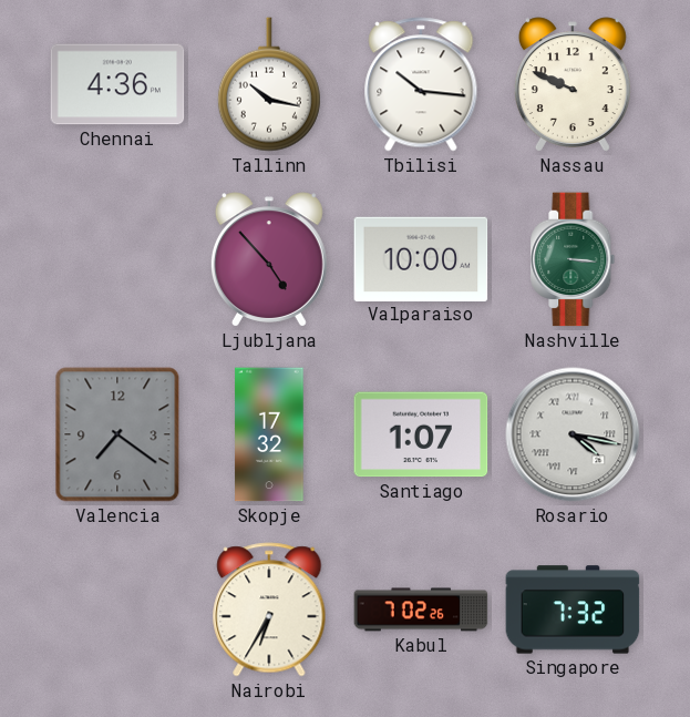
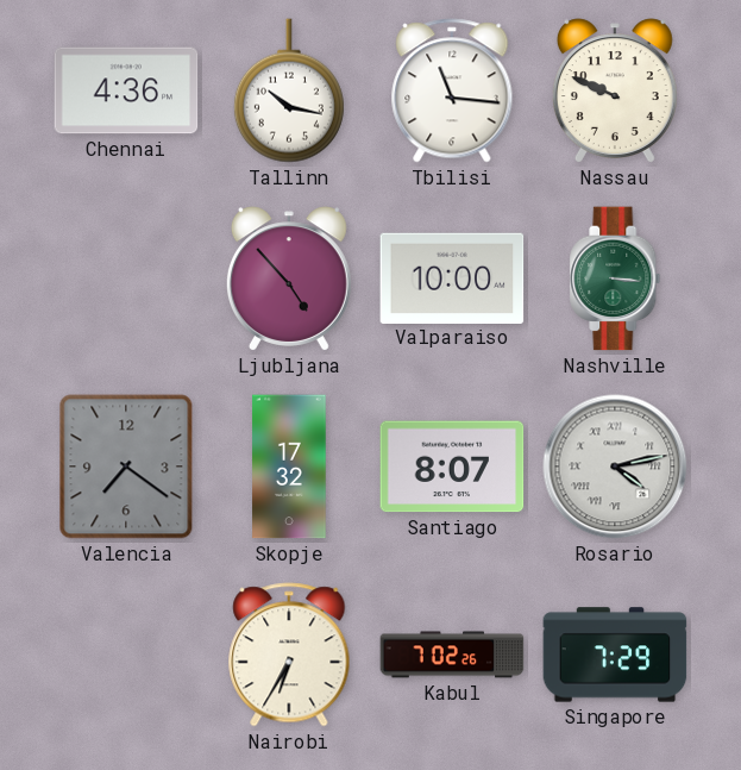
Tbilisi: 10:16 -> 11:16
Santiago: 1:07 -> 8:07
Rosario: 4:17 -> 4:13
Singapore: 7:32 -> 7:29
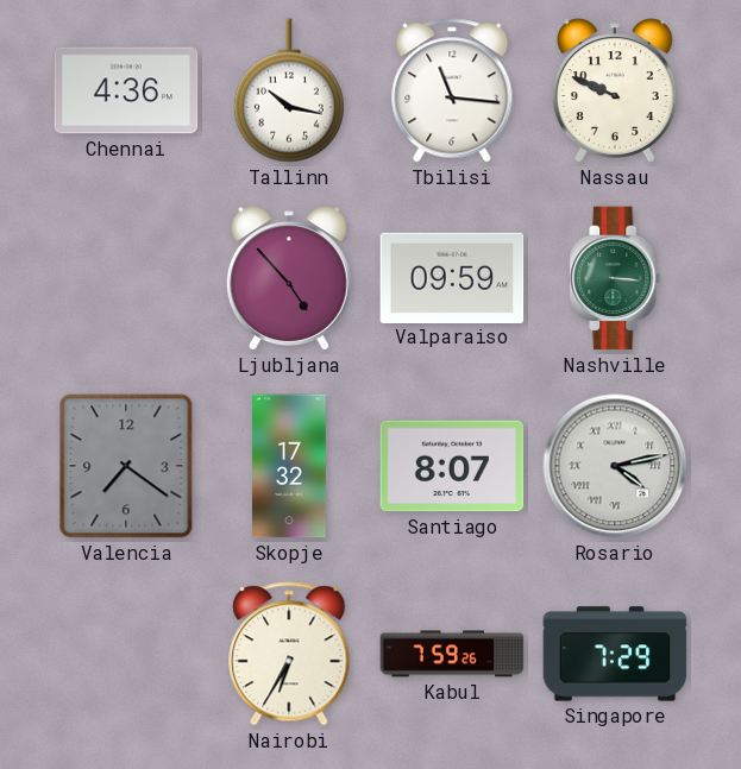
Valparaiso: 10:00 -> 09:59
Kabul: 7:02 -> 7:59
